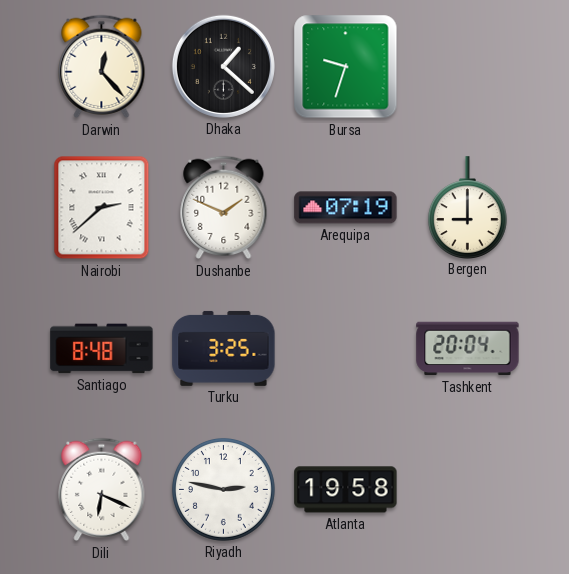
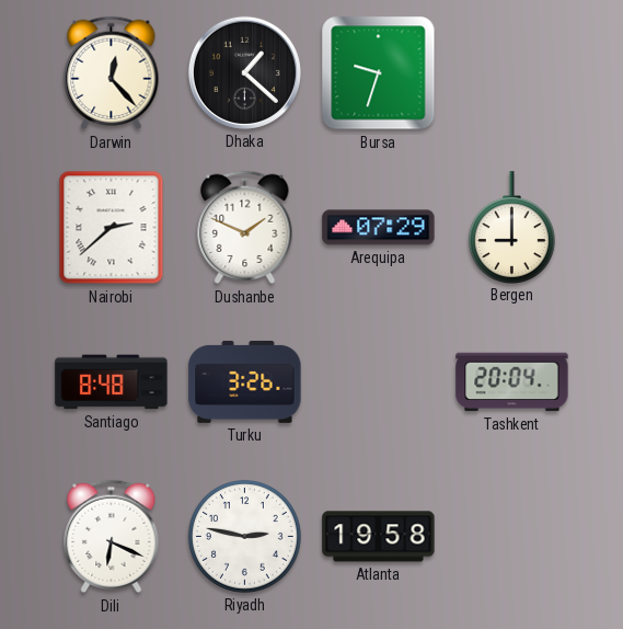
Arequipa: 07:19 -> 07:29
Turku: 3:25 -> 3:26
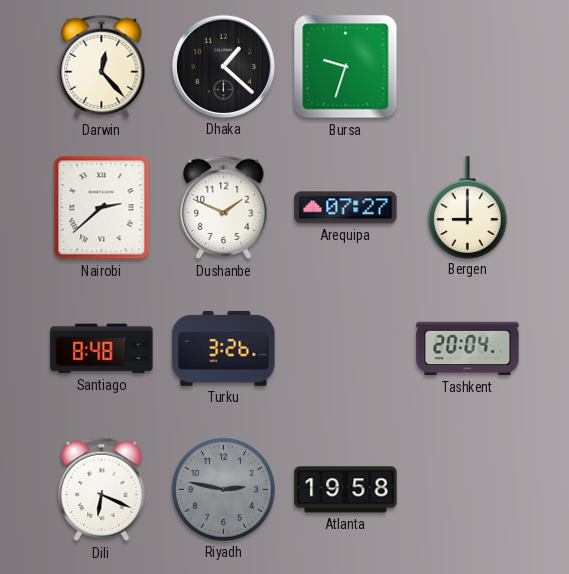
Arequipa: 07:29 -> 07:27
Riyadh dial: white -> grey
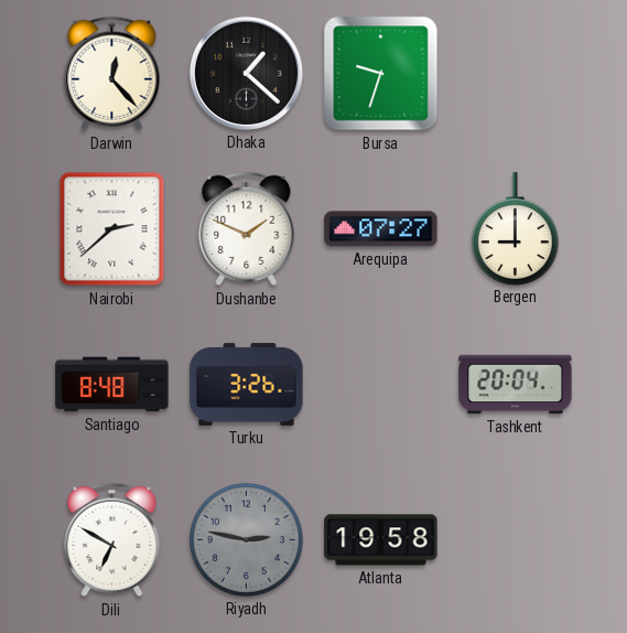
Dili: 6:19 -> 6:50
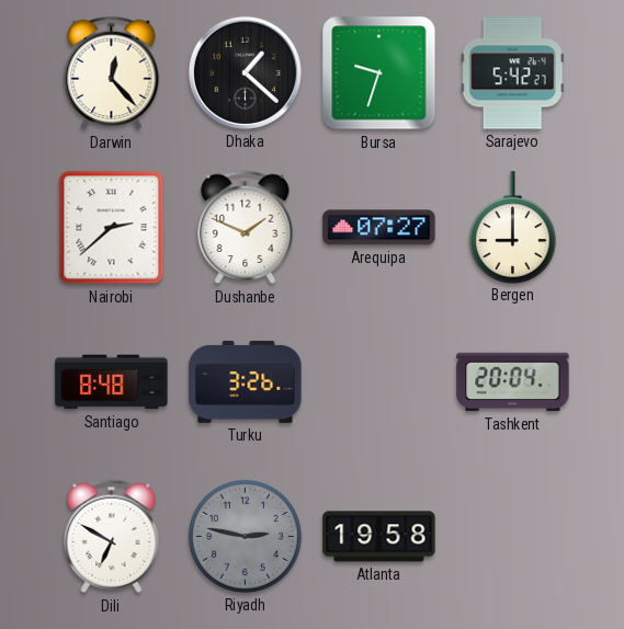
Sarajevo: none -> 5:42
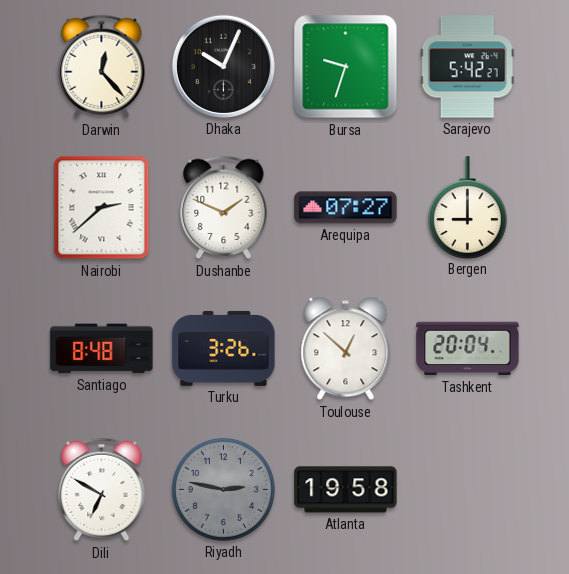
Dhaka: 1:22 -> 10:04
Toulouse: none -> 12:52
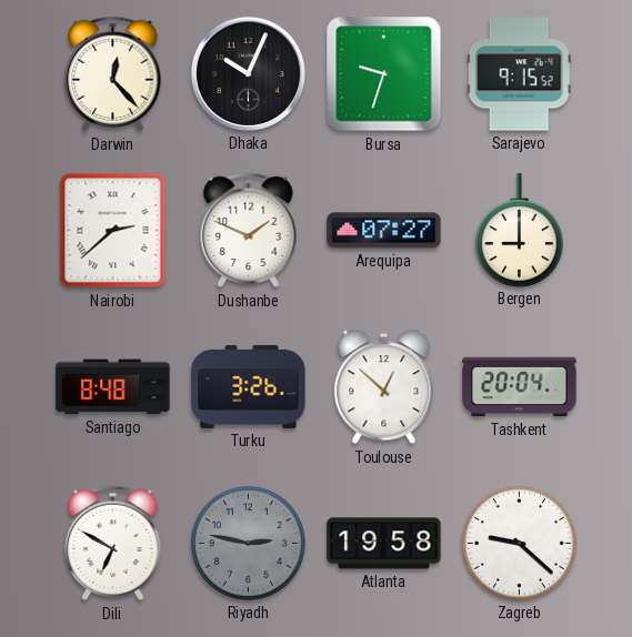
Sarajevo: 5:42 -> 9:15
Zagreb: none -> 9:22
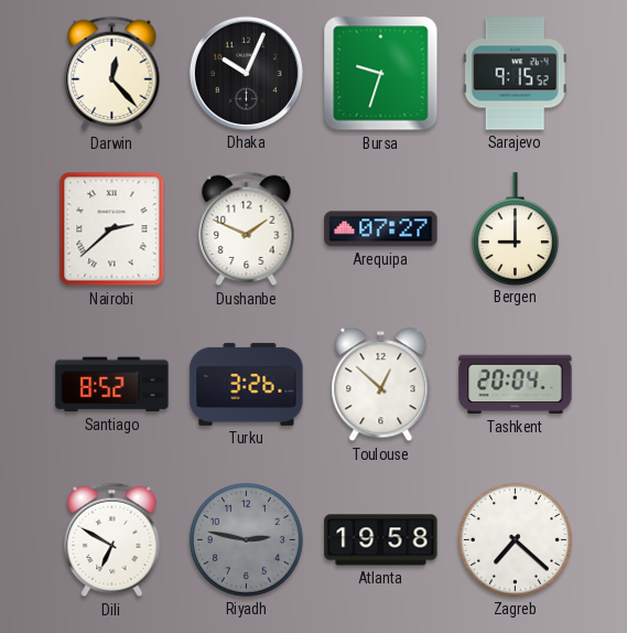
Santiago: 8:48 -> 8:52
Zagreb: 9:22 -> 7:22
